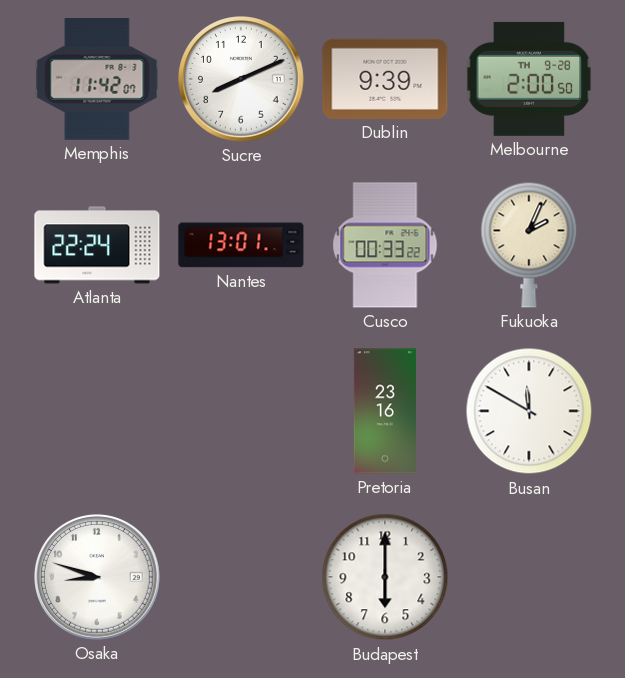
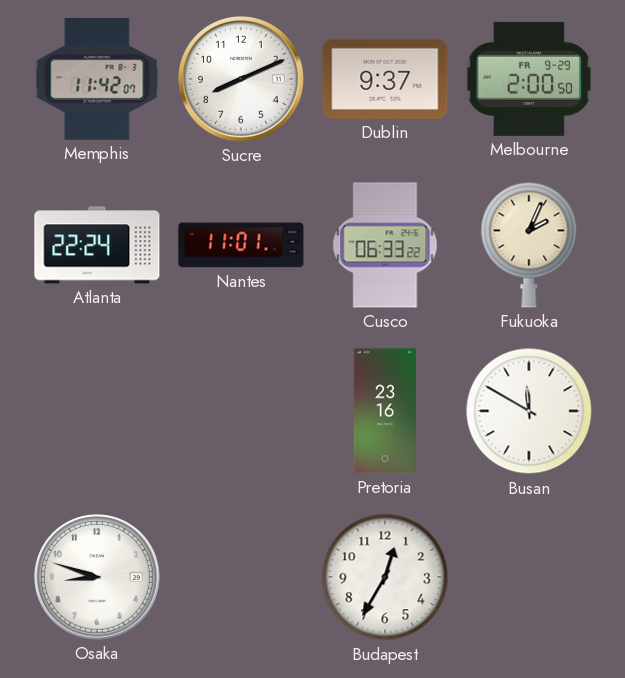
Dublin: 9:39 -> 9:37
Melbourne date: TH 9-28 -> FR 9-29
Nantes: 13:01 -> 11:01
Cusco: 00:33 -> 06:33
Budapest: 6:00 -> 12:35
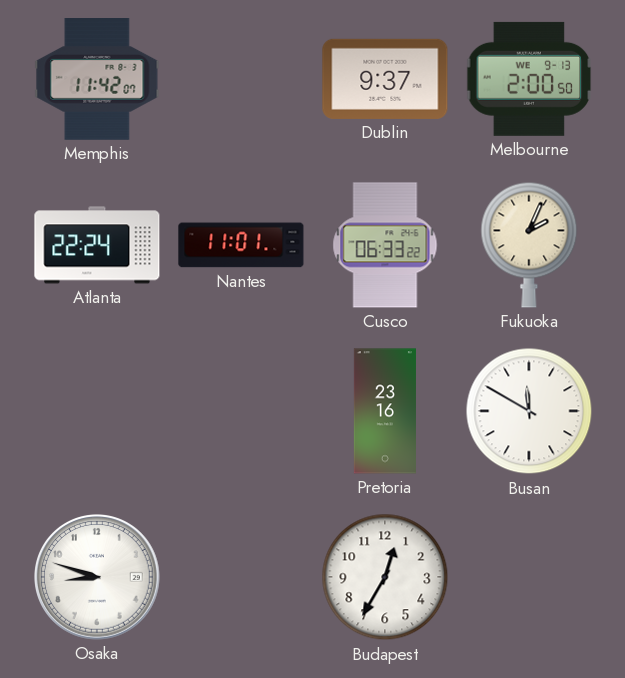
Sucre: 8:11 -> none
Melbourne date: FR 9-29 -> WE 9-13
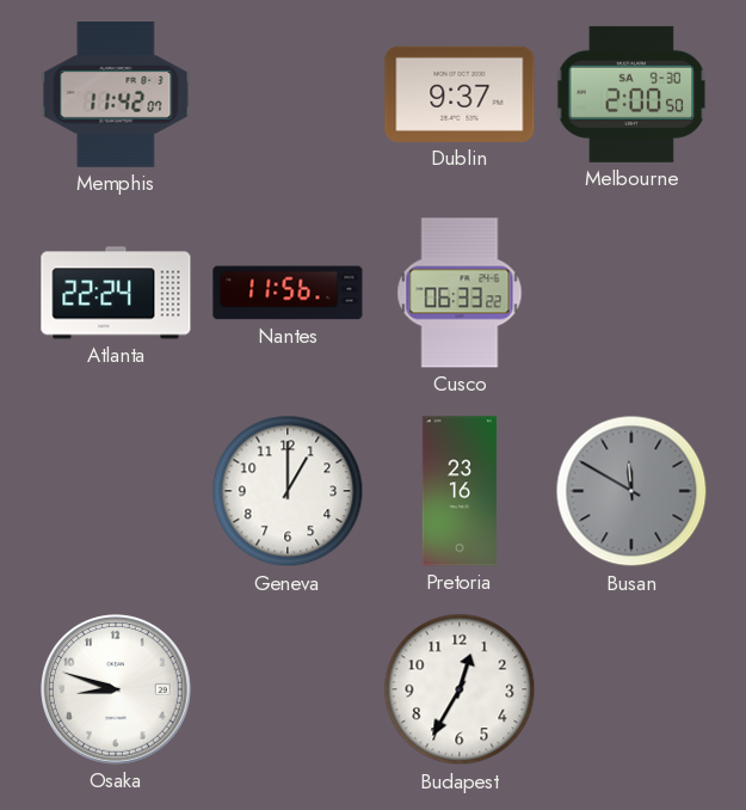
Melbourne date: WE 9-13 -> SA 9-30
Nantes: 11:01 -> 11:56
Fukuoka: 2:04 -> none
Geneva: none -> 1:00
Busan dial: white -> grey
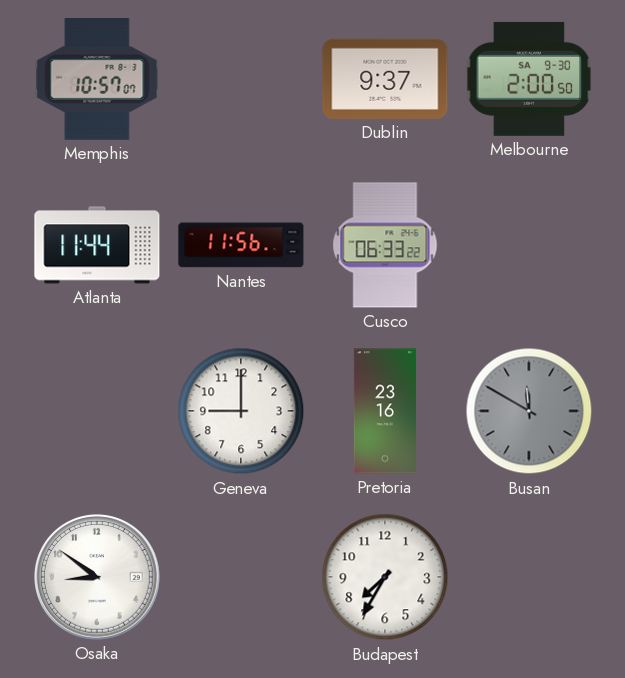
Memphis: 11:42 -> 10:57
Atlanta: 22:24 -> 11:44
Geneva: 1:00 -> 9:00
Osaka: 8:48 -> 8:51
Budapest: 12:35 -> 7:35
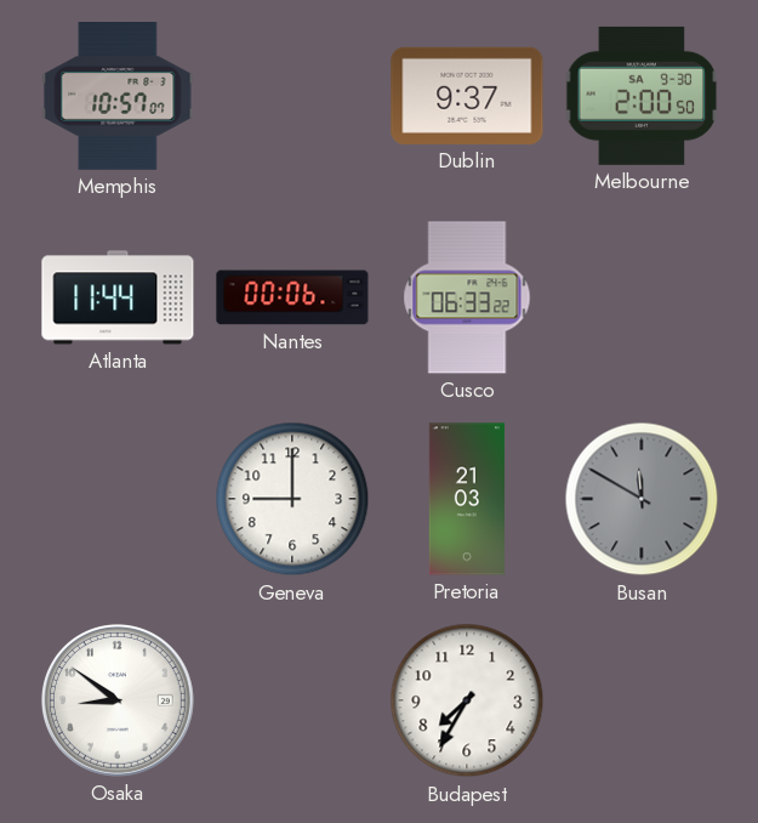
Nantes: 11:56 -> 00:06
Pretoria: 23:16 -> 21:03
